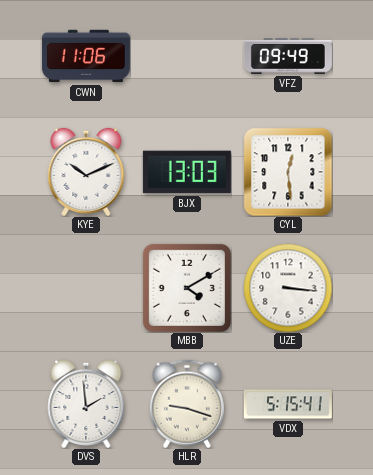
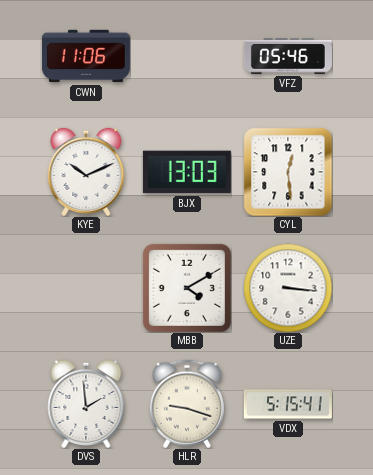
VFZ: 09:49 -> 05:46
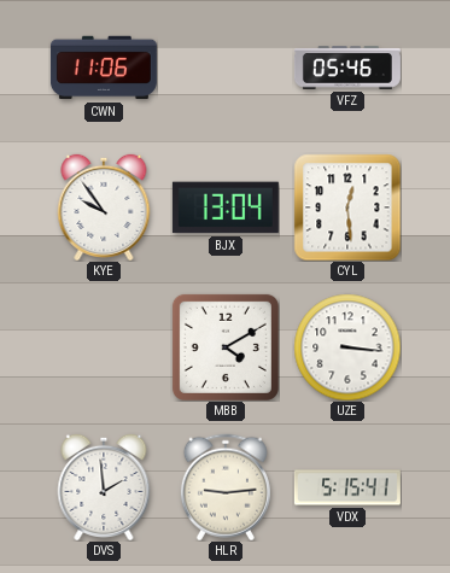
KYE: 10:11 -> 9:54
BJX: 13:03 -> 13:04
HLR: 9:18 -> 9:14
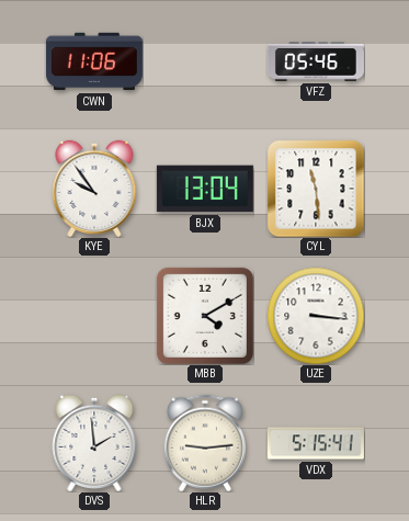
CYL: 12:29 -> 11:29
